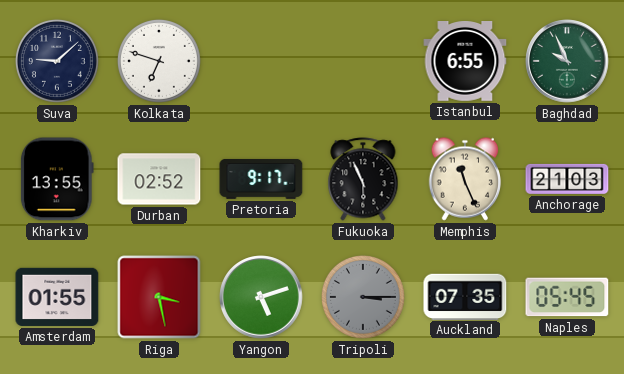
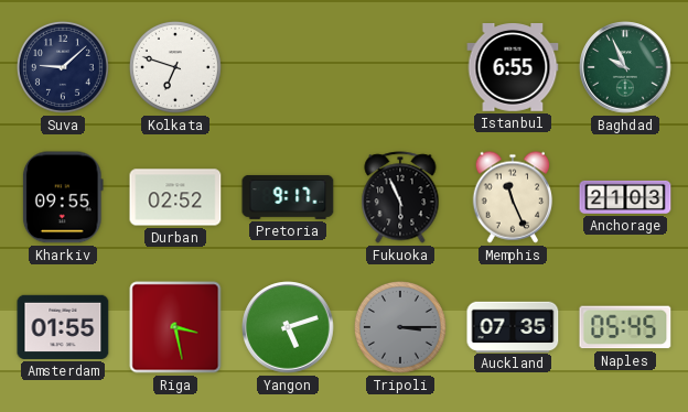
Kharkiv: 13:55 -> 09:55
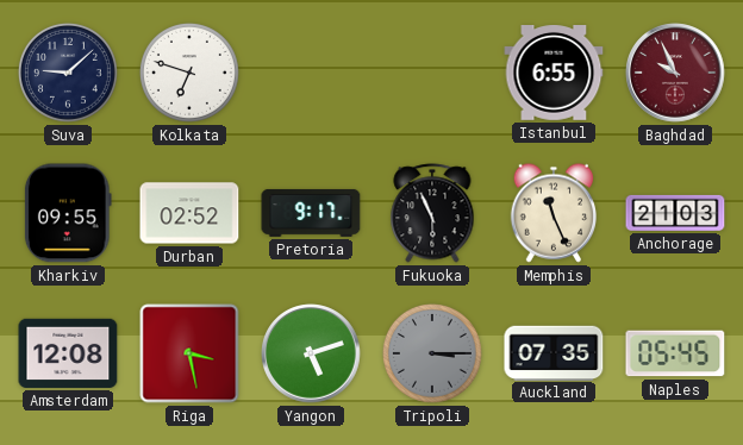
Baghdad dial: green -> burgundy
Amsterdam: 01:55 -> 12:08
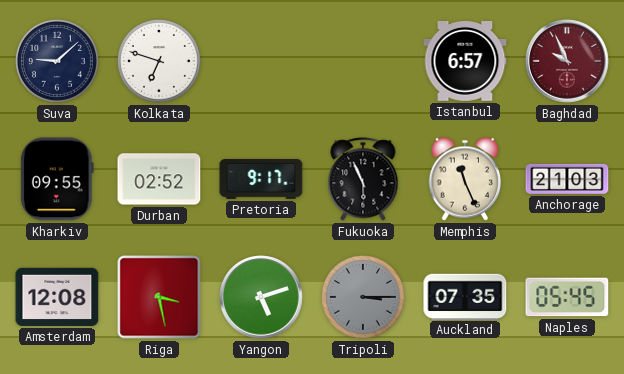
Istanbul: 6:55 -> 6:57
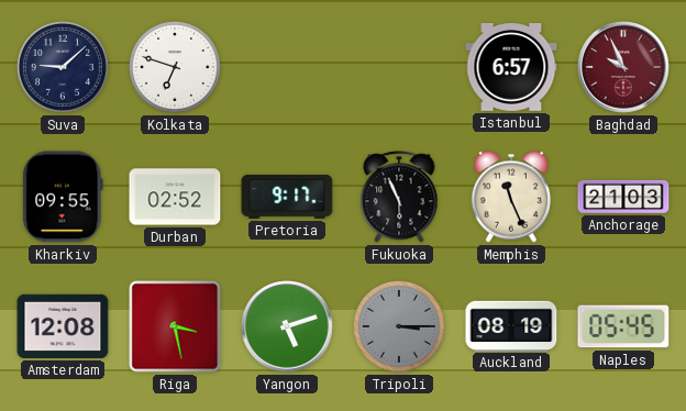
Auckland: 07:35 -> 08:19
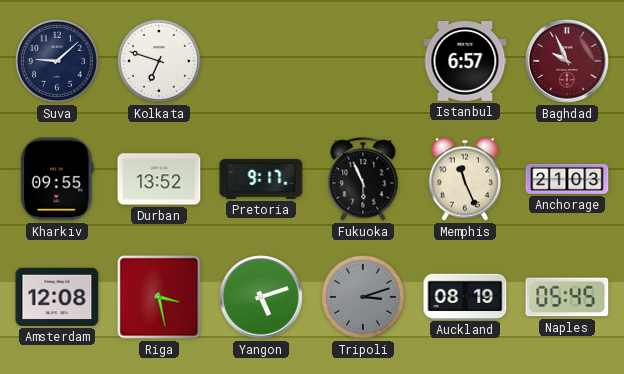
Durban: 02:52 -> 13:52
Tripoli: 3:15 -> 3:12
